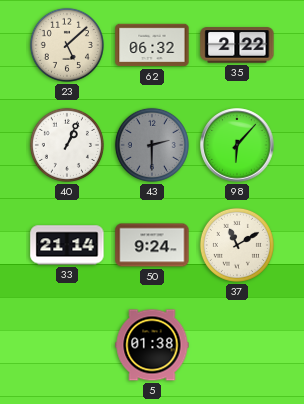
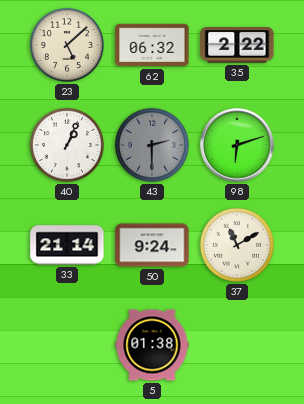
98: 6:07 -> 6:12
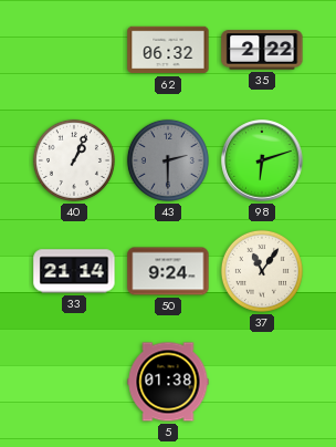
23: 5:08 -> none
37: 11:10 -> 11:06
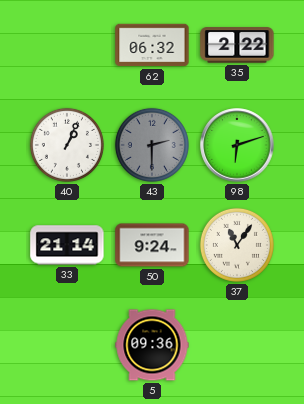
5: 01:38 -> 09:36
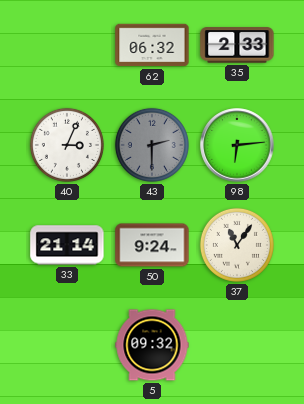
35: 2:22 -> 2:33
40: 1:04 -> 3:04
98: 6:12 -> 6:14
5: 09:36 -> 09:32
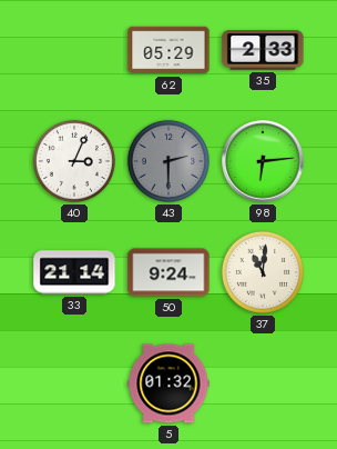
62: 06:32 -> 05:29
37: 11:06 -> 11:01
5: 09:32 -> 01:32
